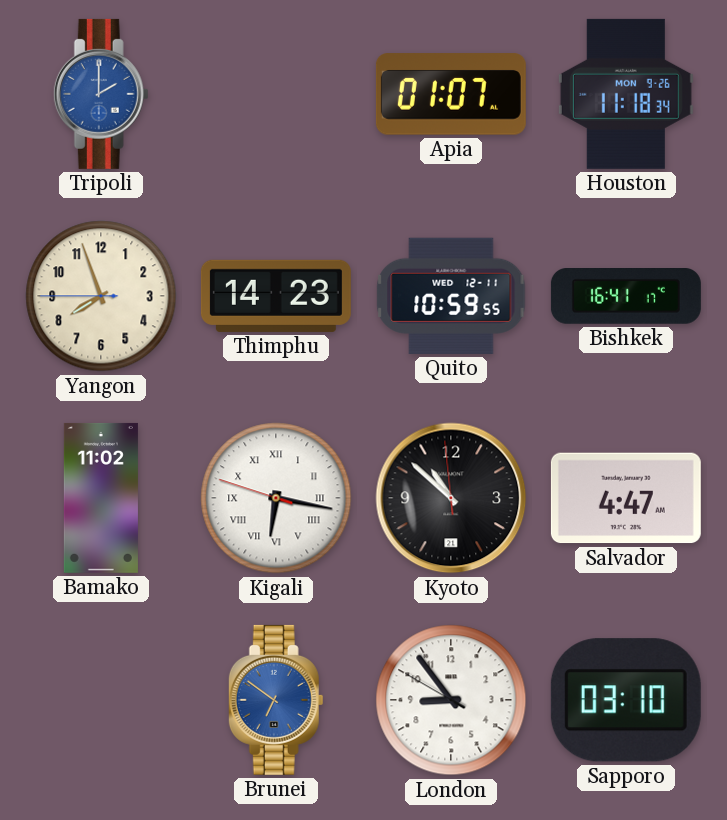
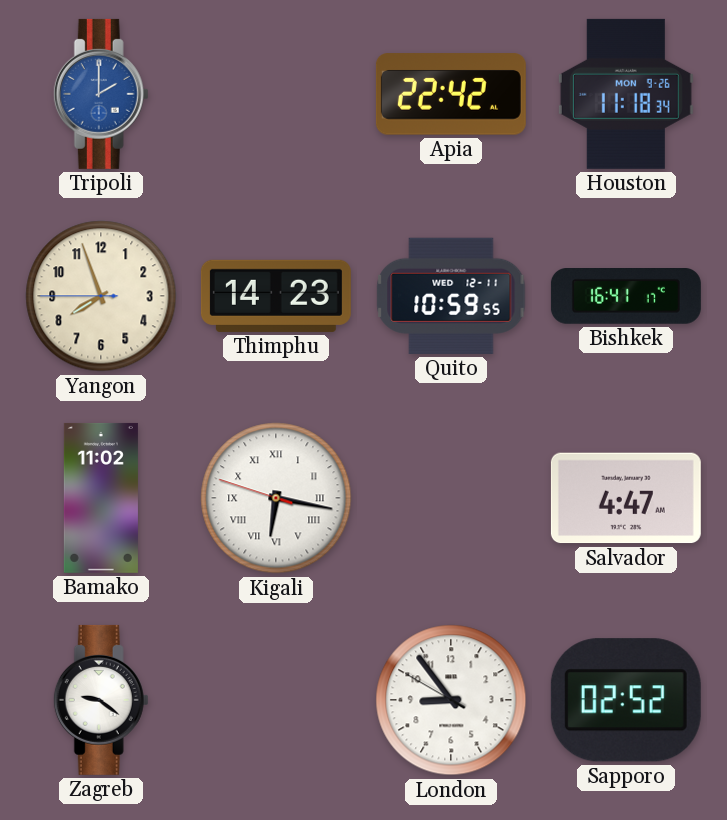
Apia: 01:07 -> 22:42
Kyoto: 10:51 -> none
Zagreb: none -> 9:21
Brunei: 6:51 -> none
Sapporo: 03:10 -> 02:52
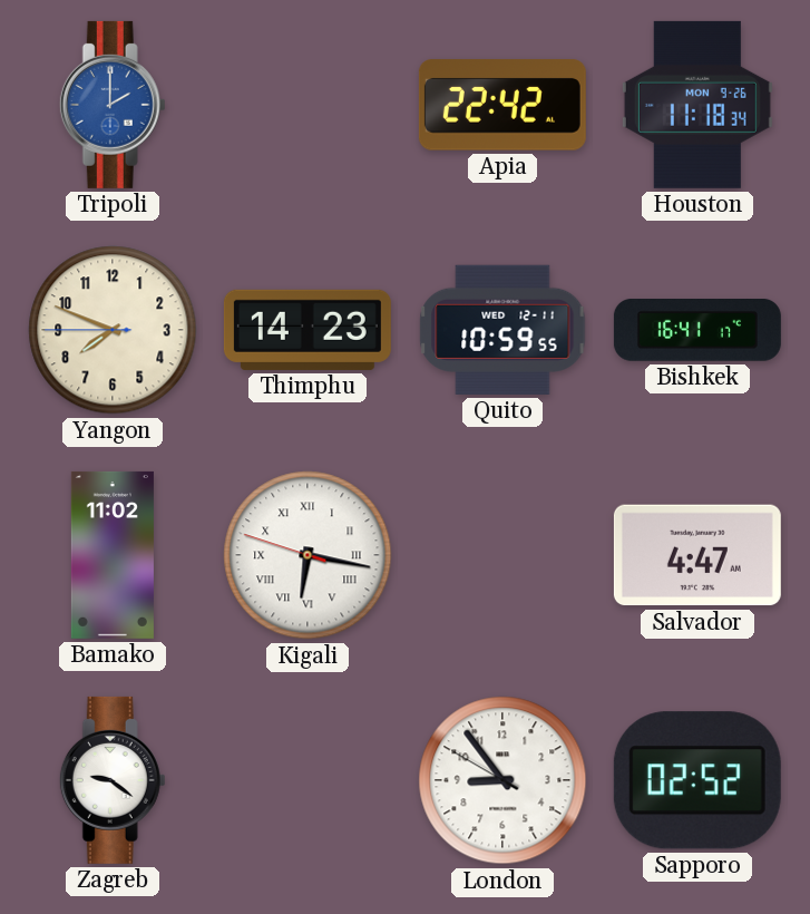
Yangon: 7:56 -> 7:48
